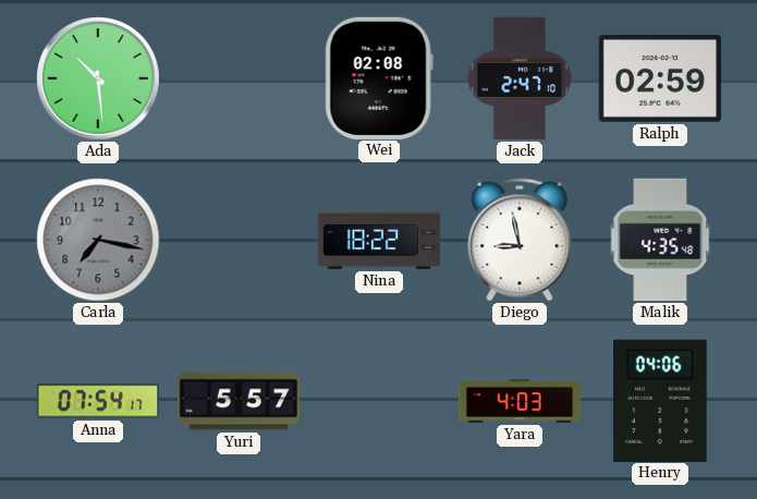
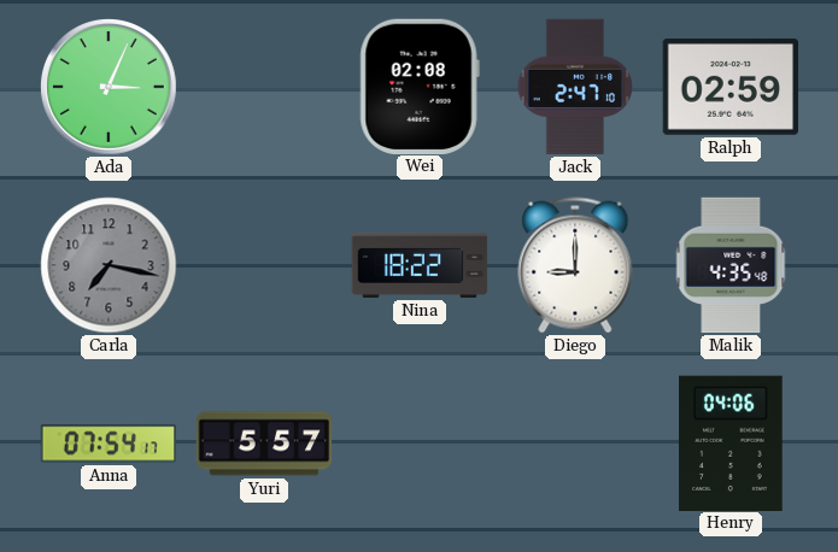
Ada: 10:29 -> 3:04
Diego: 8:58 -> 9:00
Yara: 4:03 -> none
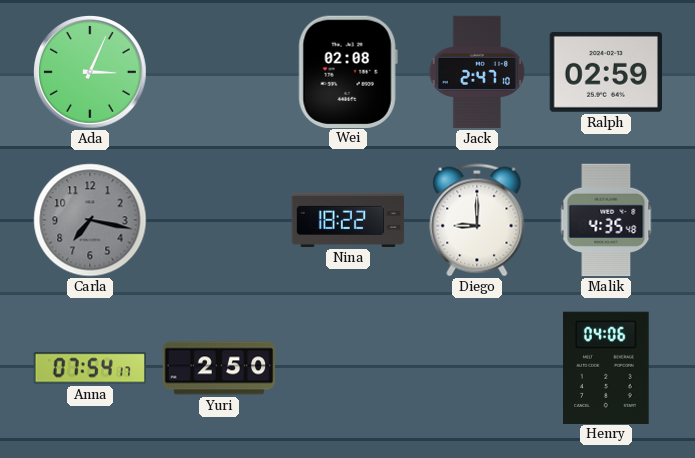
Yuri: 5:57 -> 2:50
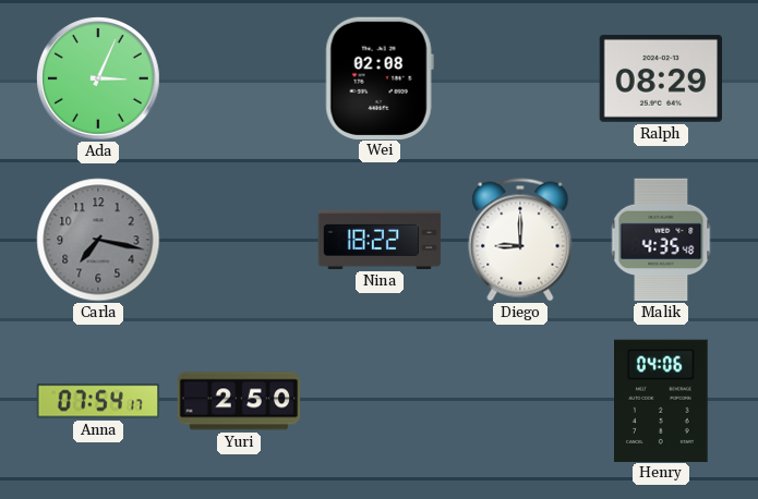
Jack: 2:47 -> none
Ralph: 02:59 -> 08:29
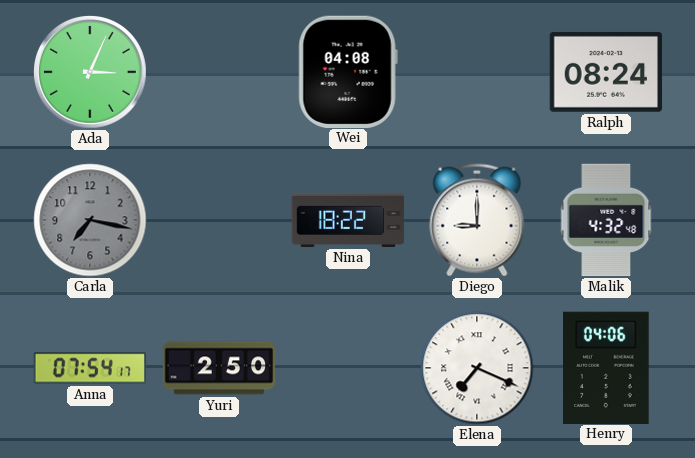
Wei: 02:08 -> 04:08
Ralph: 08:29 -> 08:24
Malik: 4:35 -> 4:32
Elena: none -> 7:19
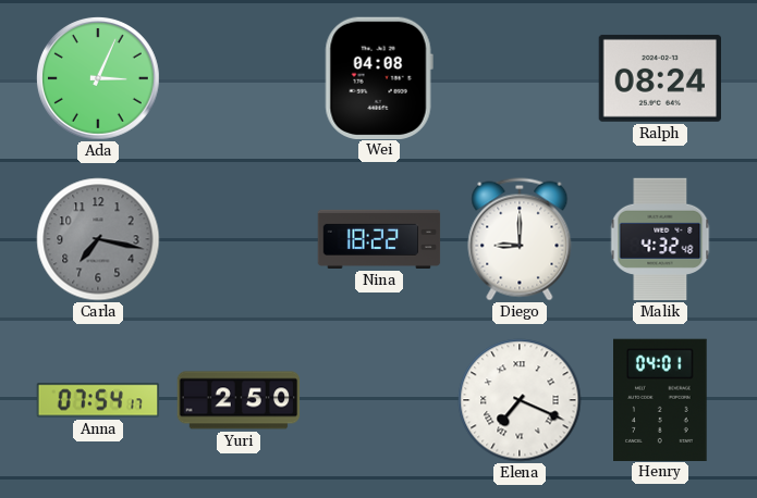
Henry: 04:06 -> 04:01
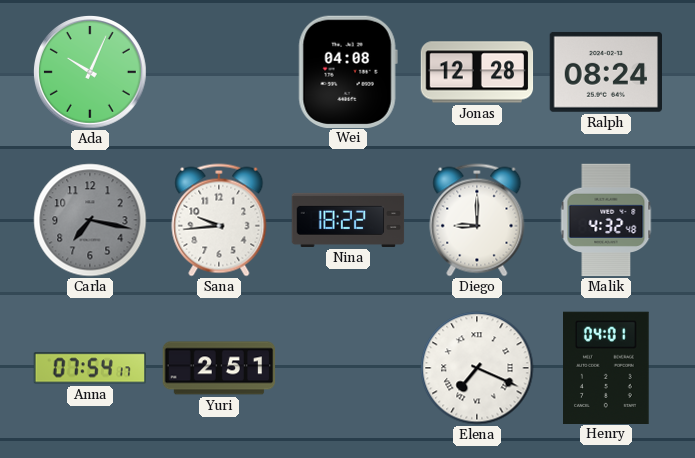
Ada: 3:04 -> 10:04
Jonas: none -> 12:28
Sana: none -> 9:44
Yuri: 2:50 -> 2:51
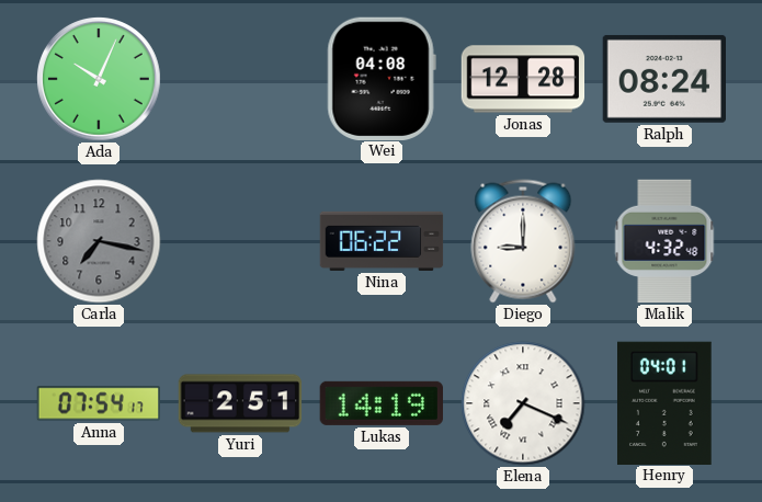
Sana: 9:44 -> none
Nina: 18:22 -> 06:22
Lukas: none -> 14:19
